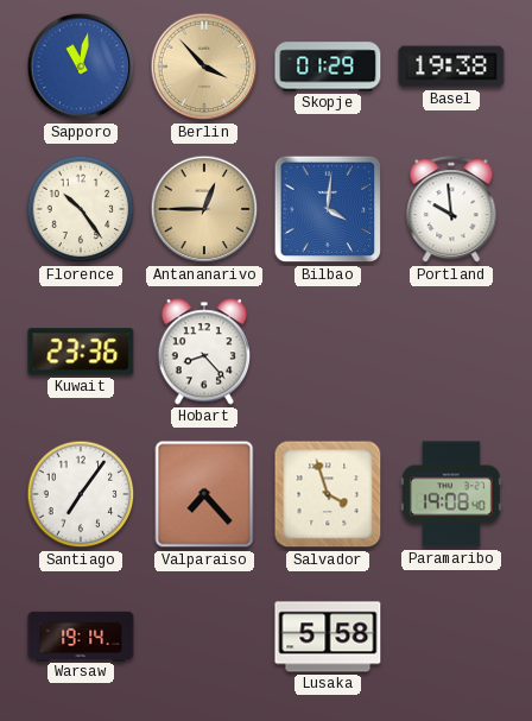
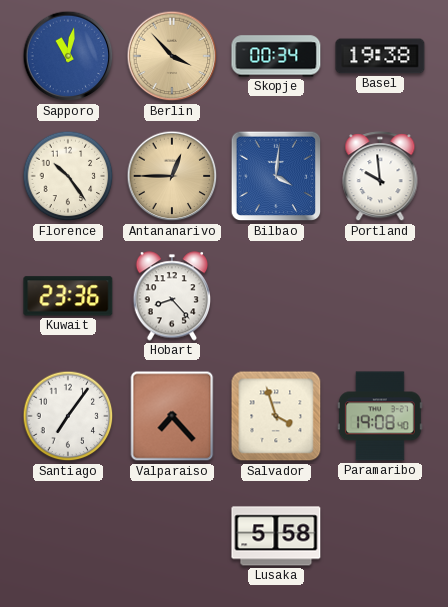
Skopje: 01:29 -> 00:34
Warsaw: 19:14 -> none
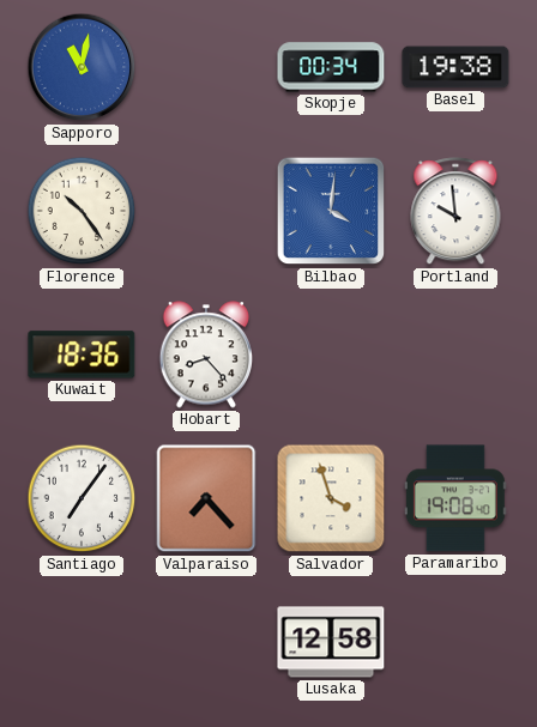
Berlin: 3:53 -> none
Antananarivo: 12:45 -> none
Kuwait: 23:36 -> 18:36
Lusaka: 5:58 -> 12:58
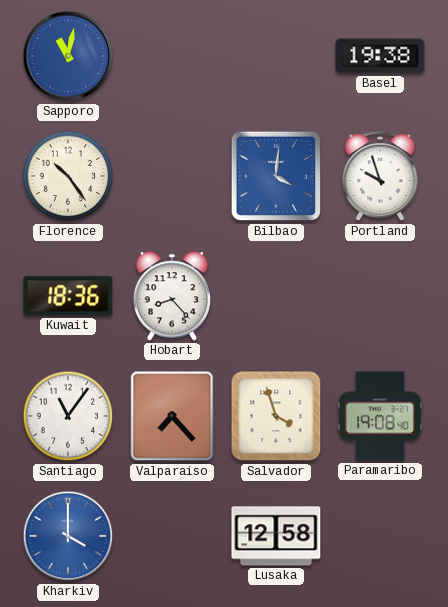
Skopje: 00:34 -> none
Portland: 9:59 -> 9:57
Santiago: 7:06 -> 11:06
Kharkiv: none -> 4:00
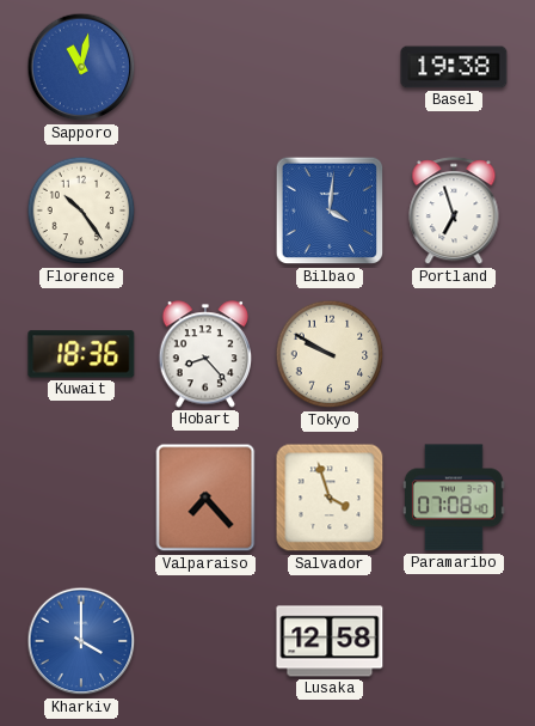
Portland: 9:57 -> 6:57
Tokyo: none -> 9:50
Santiago: 11:06 -> none
Paramaribo: 19:08 -> 07:08
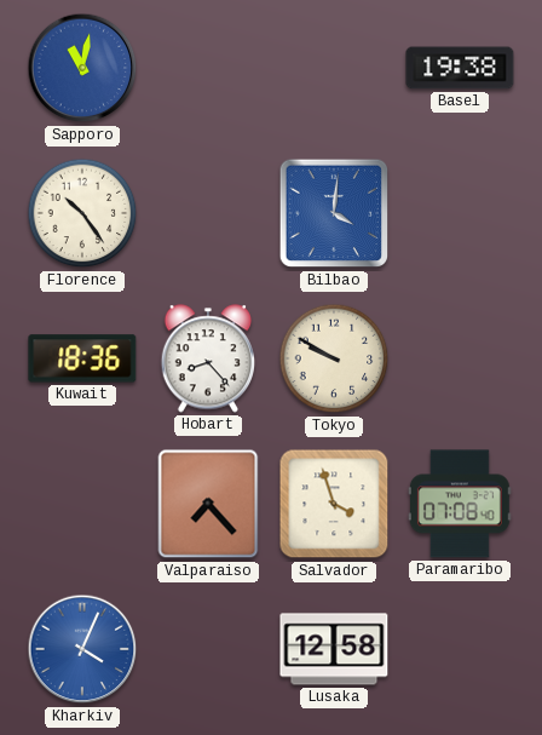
Portland: 6:57 -> none
Kharkiv: 4:00 -> 4:04
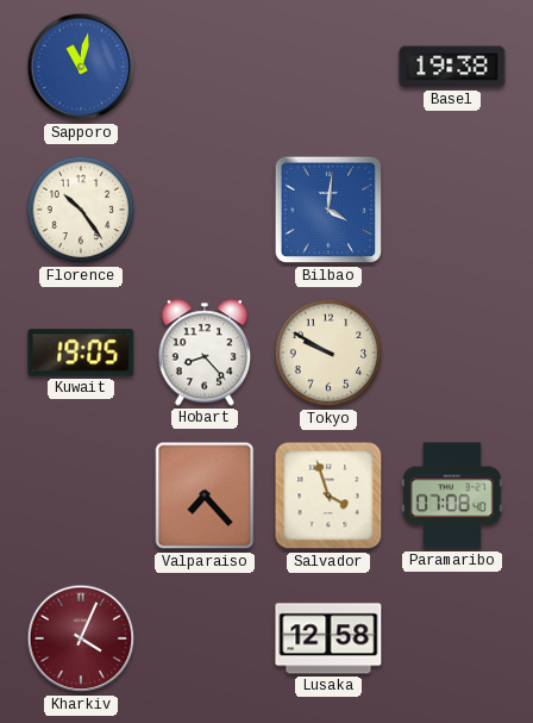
Kuwait: 18:36 -> 19:05
Kharkiv dial: blue -> burgundy
